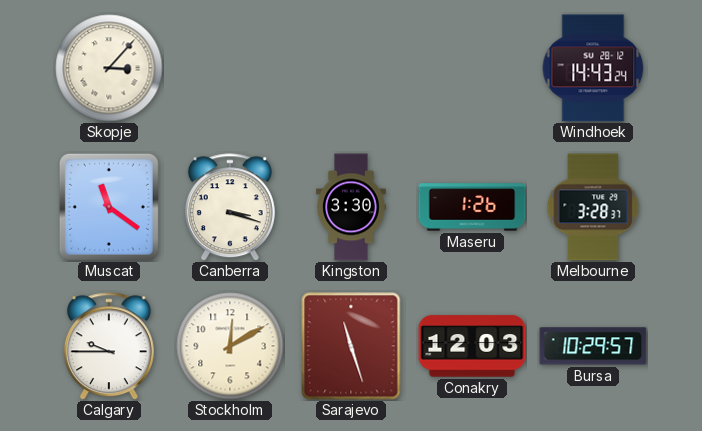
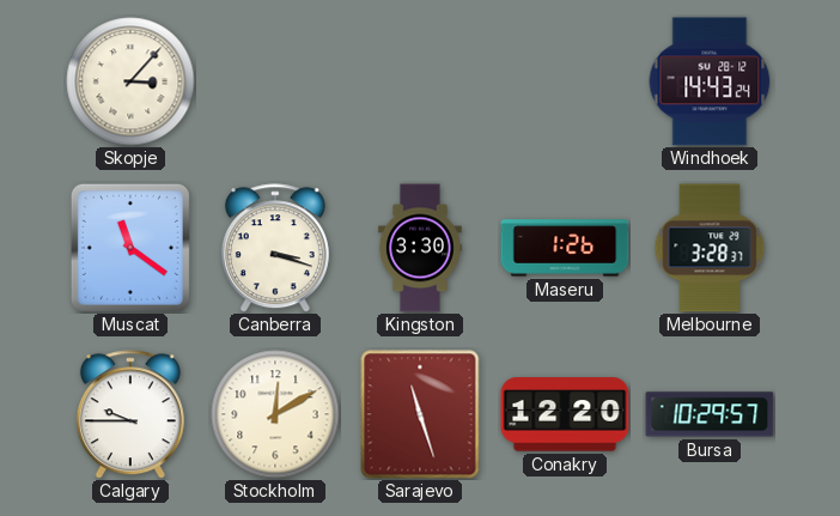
Conakry: 12:03 -> 12:20
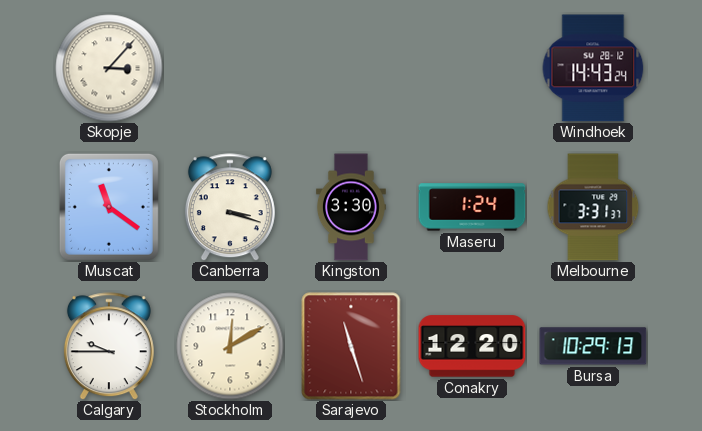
Maseru: 1:26 -> 1:24
Melbourne: 3:28 -> 3:31
Bursa: 10:29:57 -> 10:29:13
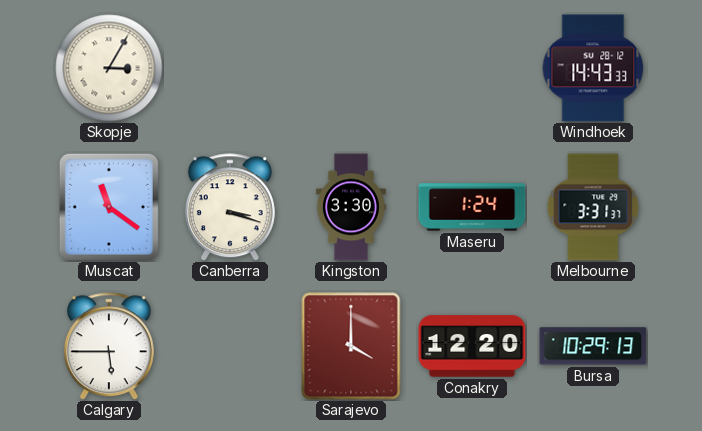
Skopje: 3:07 -> 3:05
Windhoek: 14:43:24 -> 14:43:33
Calgary: 9:45 -> 5:45
Stockholm: 12:10 -> none
Sarajevo: 11:27 -> 4:00
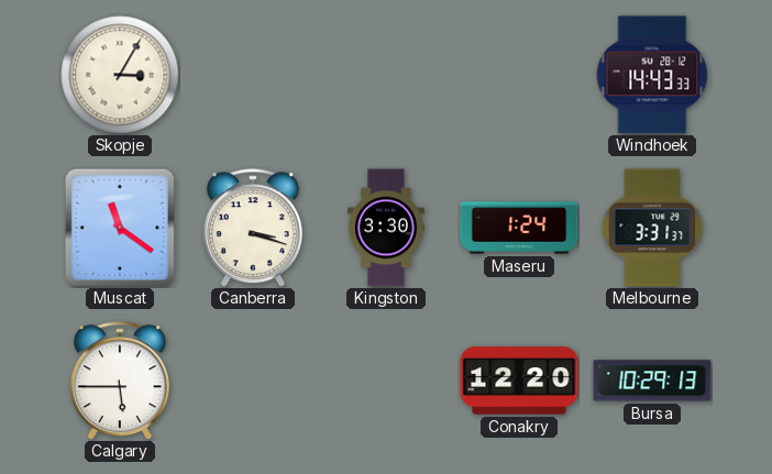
Sarajevo: 4:00 -> none
